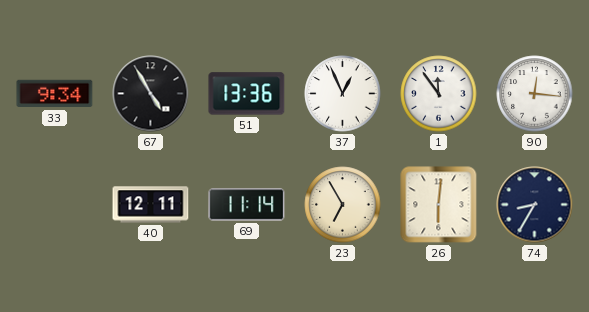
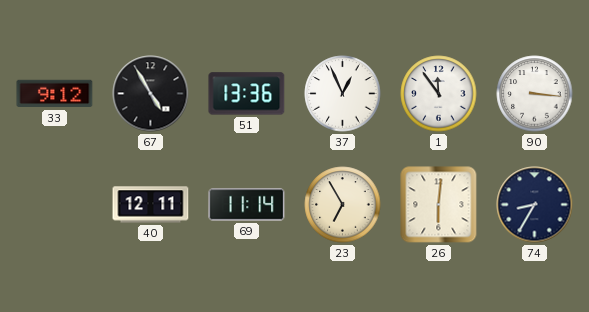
33: 9:34 -> 9:12
90: 12:16 -> 3:16
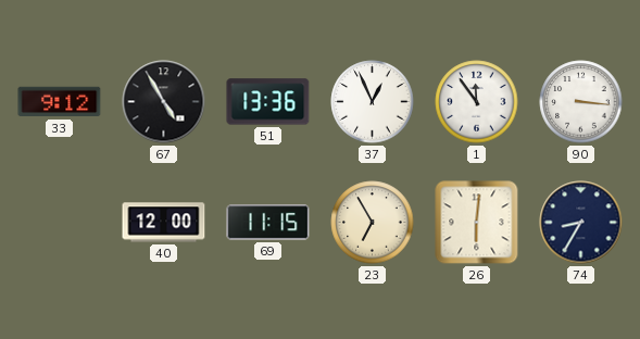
40: 12:11 -> 12:00
69: 11:14 -> 11:15
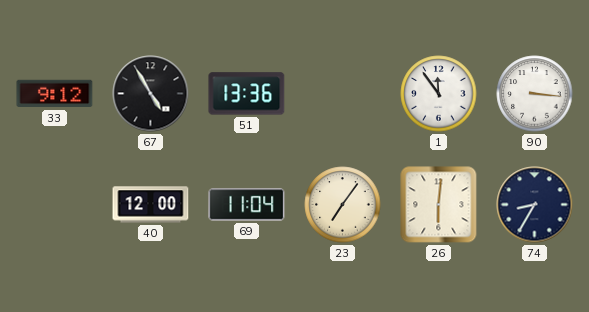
37: 12:56 -> none
69: 11:15 -> 11:04
23: 6:55 -> 7:06
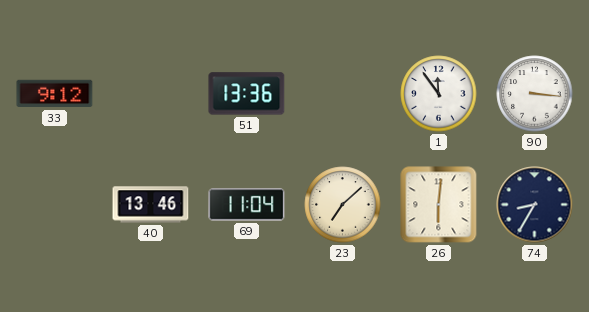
67: 4:55 -> none
40: 12:00 -> 13:46
23: 7:06 -> 7:08
